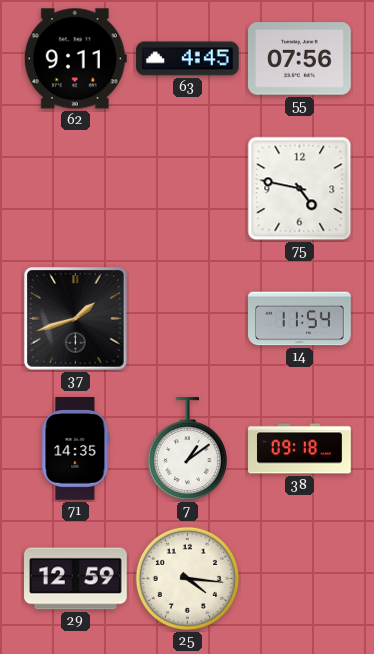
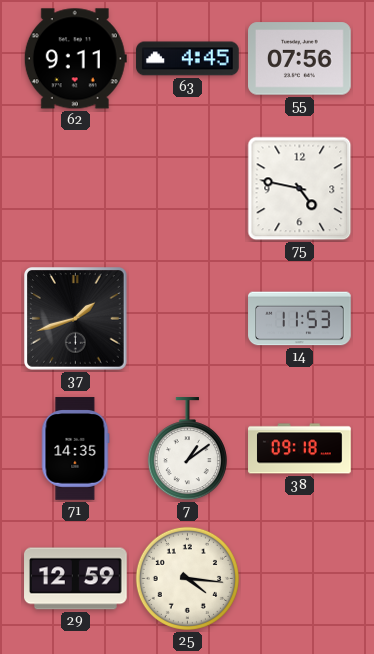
14: 11:54 -> 11:53
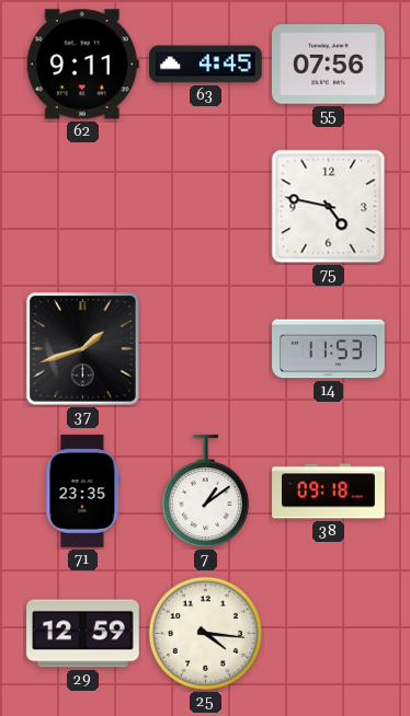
71: 14:35 -> 23:35
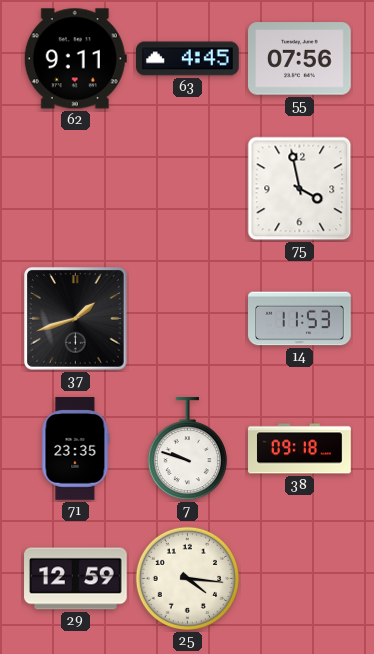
75: 4:47 -> 3:58
7: 1:09 -> 9:48
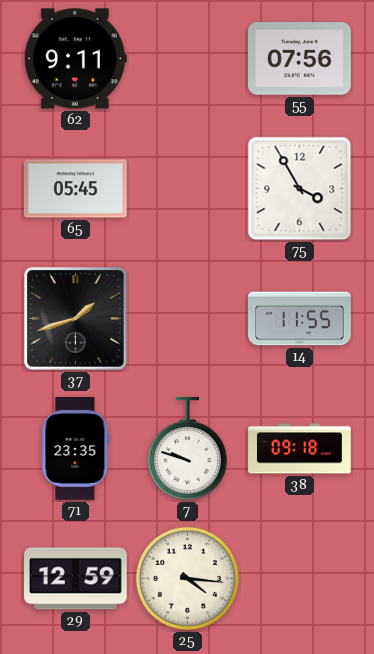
63: 4:45 -> none
65: none -> 05:45
75: 3:58 -> 3:55
14: 11:53 -> 11:55
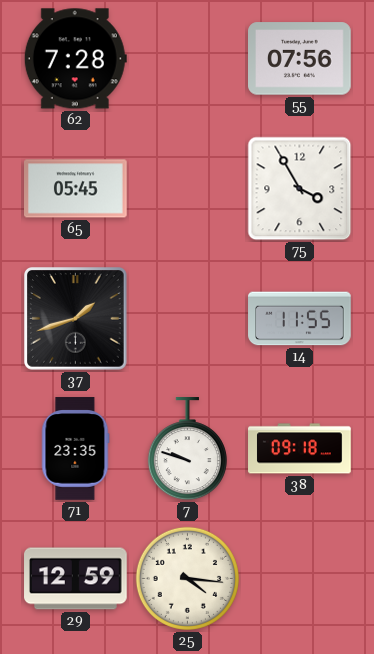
62: 9:11 -> 7:28
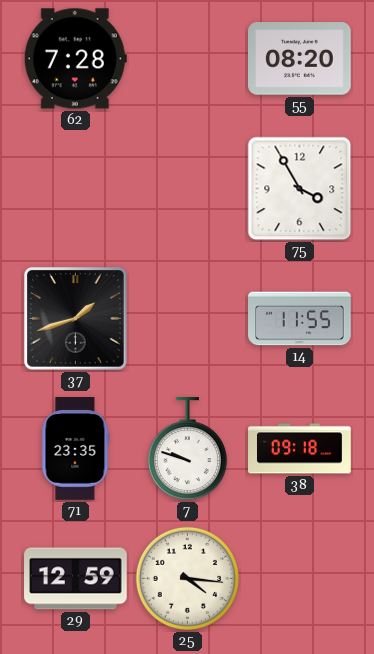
55: 07:56 -> 08:20
65: 05:45 -> none
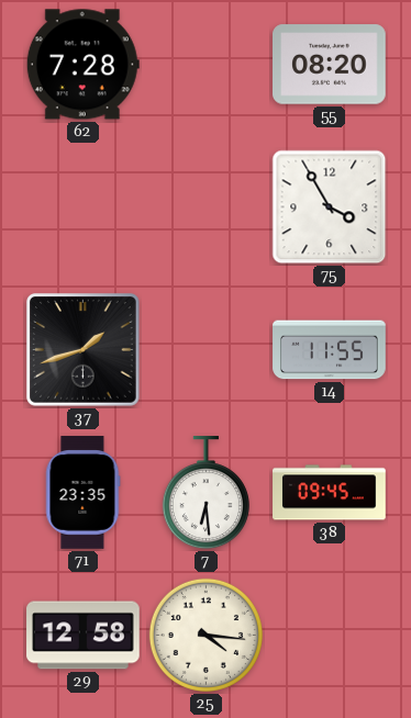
7: 9:48 -> 6:29
38: 09:18 -> 09:45
29: 12:59 -> 12:58
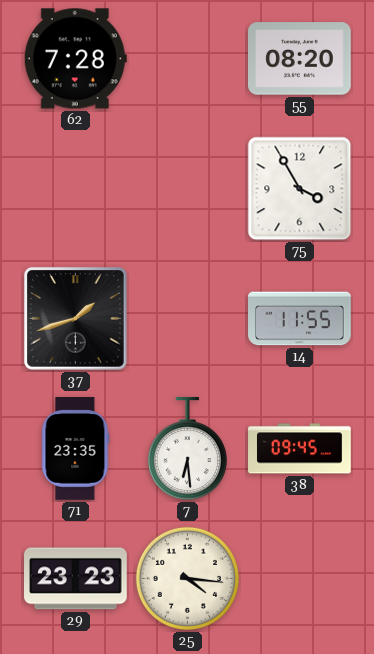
29: 12:58 -> 23:23
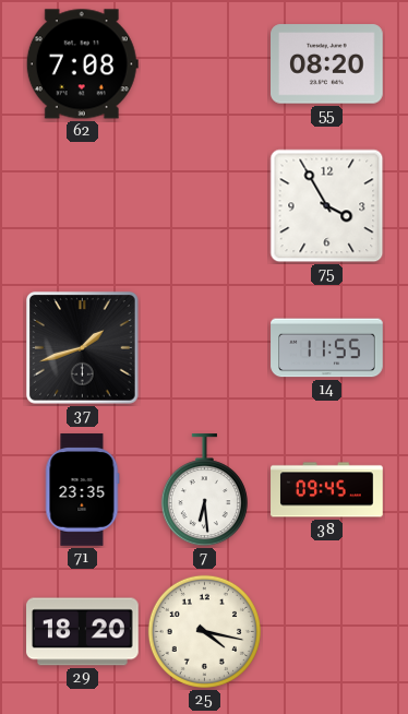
62: 7:28 -> 7:08
29: 23:23 -> 18:20
25: 4:16 -> 4:17
